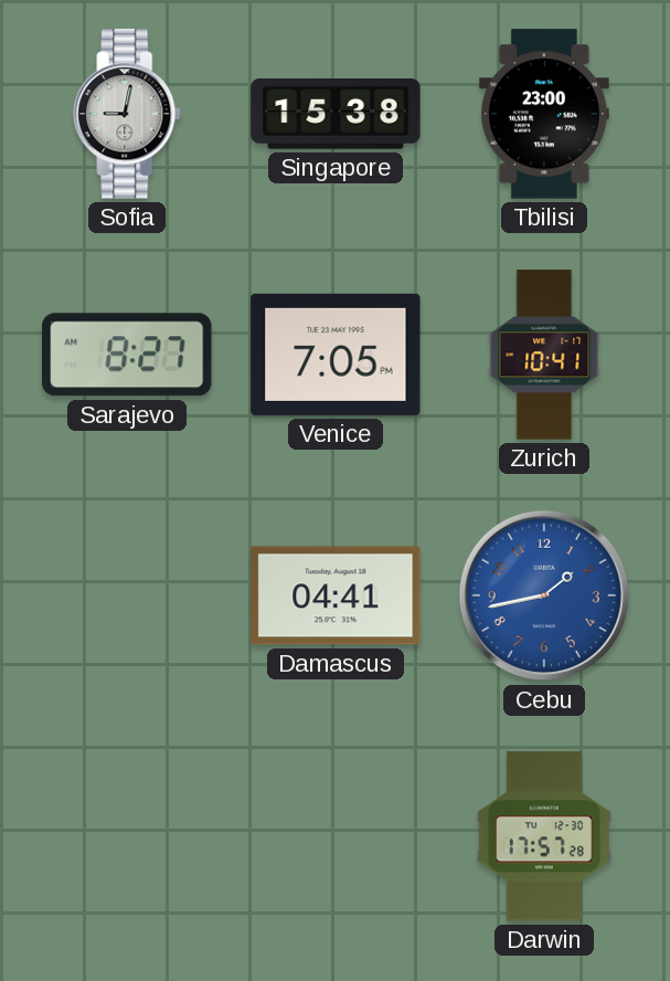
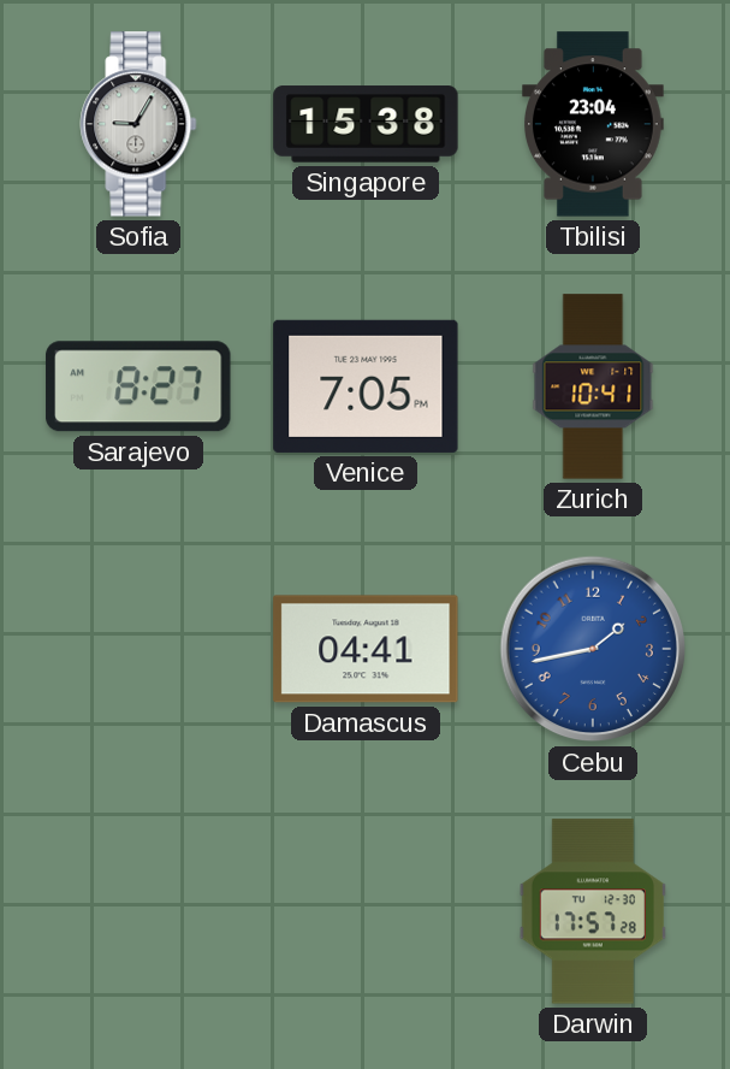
Sofia: 9:02 -> 9:05
Tbilisi: 23:00 -> 23:04
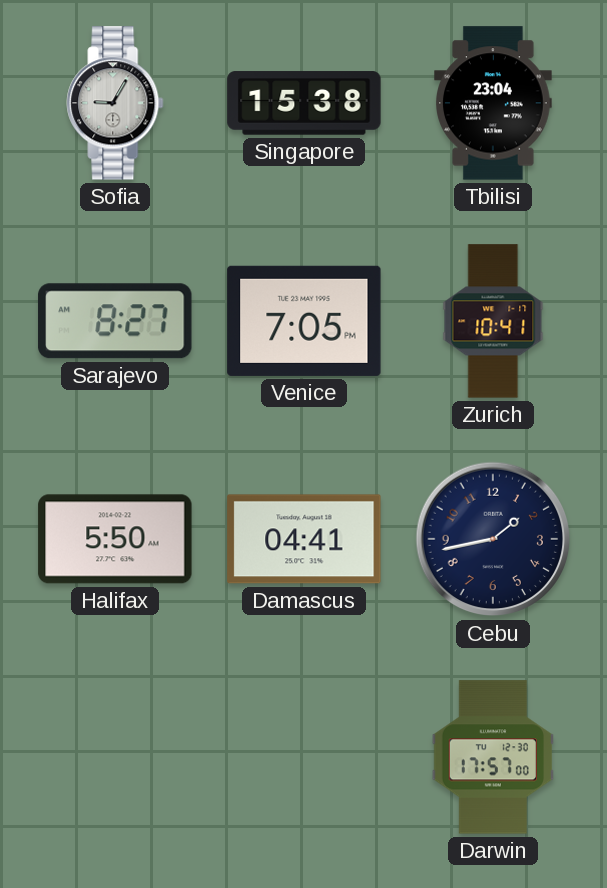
Halifax: none -> 5:50
Cebu dial: blue -> navy
Darwin: 17:57:28 -> 17:57:00
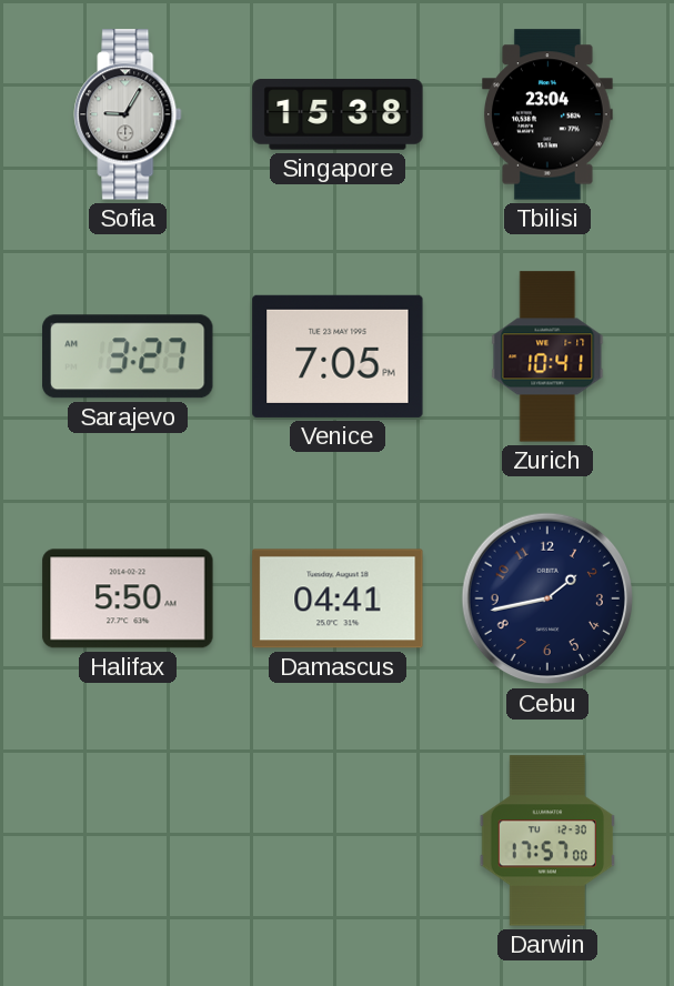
Sarajevo: 8:27 -> 3:27
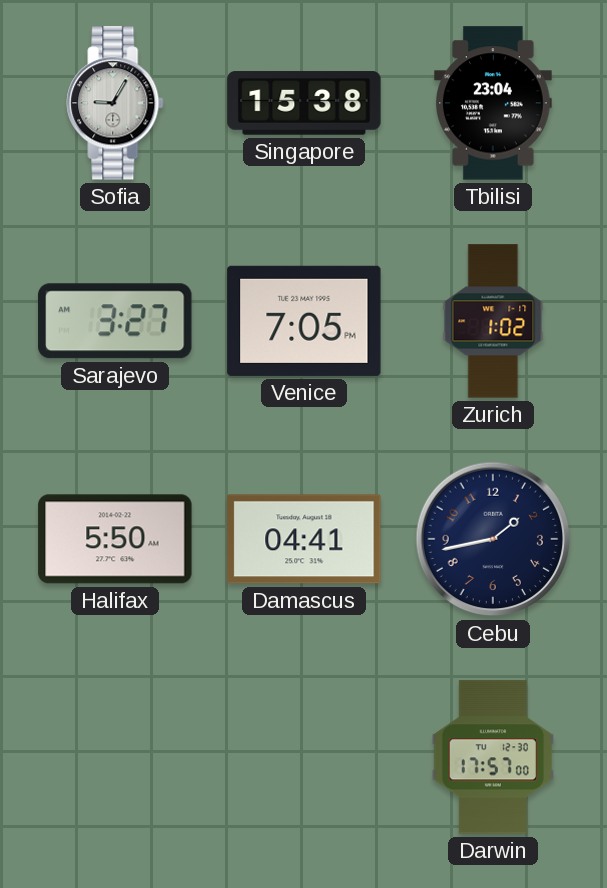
Zurich: 10:41 -> 1:02
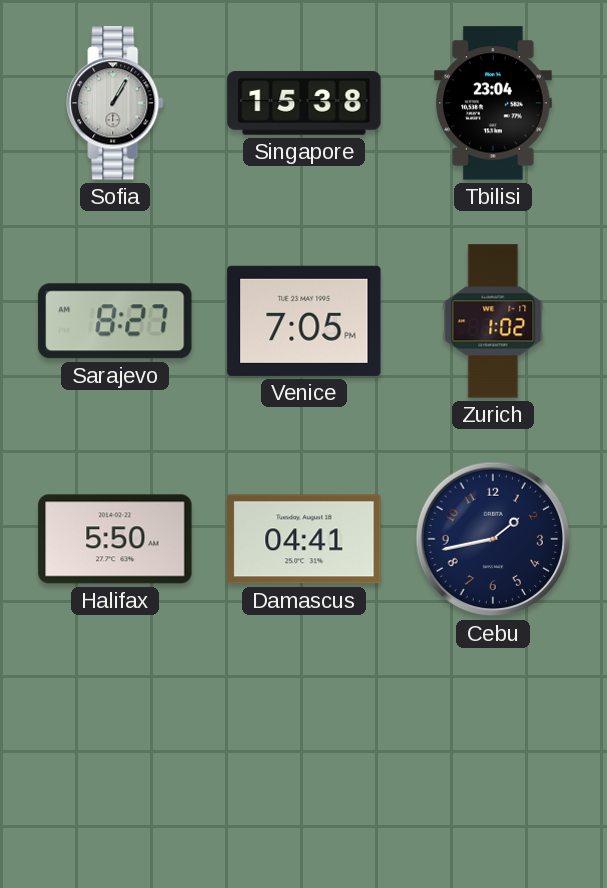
Sofia: 9:05 -> 1:05
Sarajevo: 3:27 -> 8:27
Darwin: 17:57 -> none
